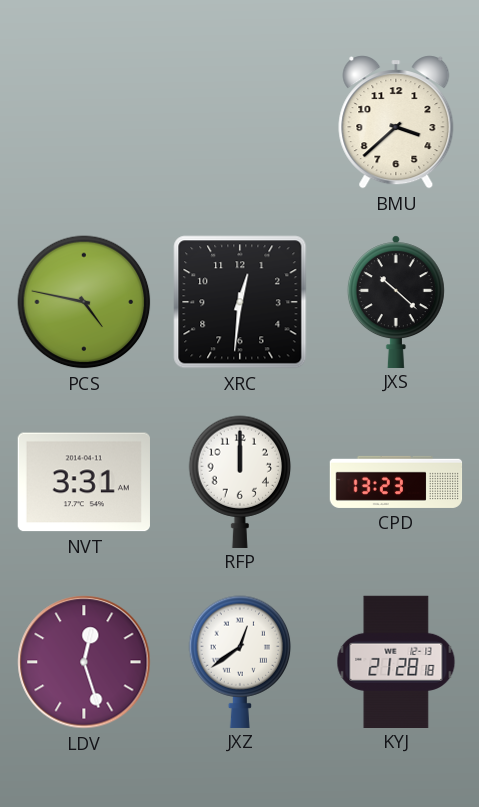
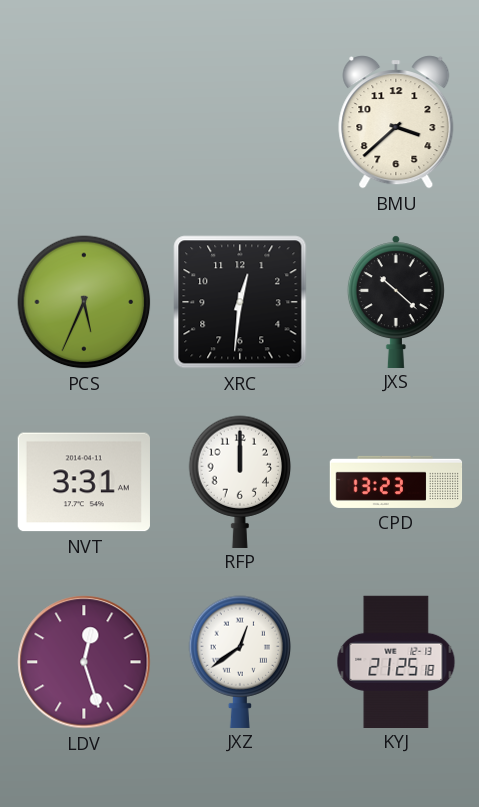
PCS: 4:47 -> 5:34
KYJ: 21:28 -> 21:25
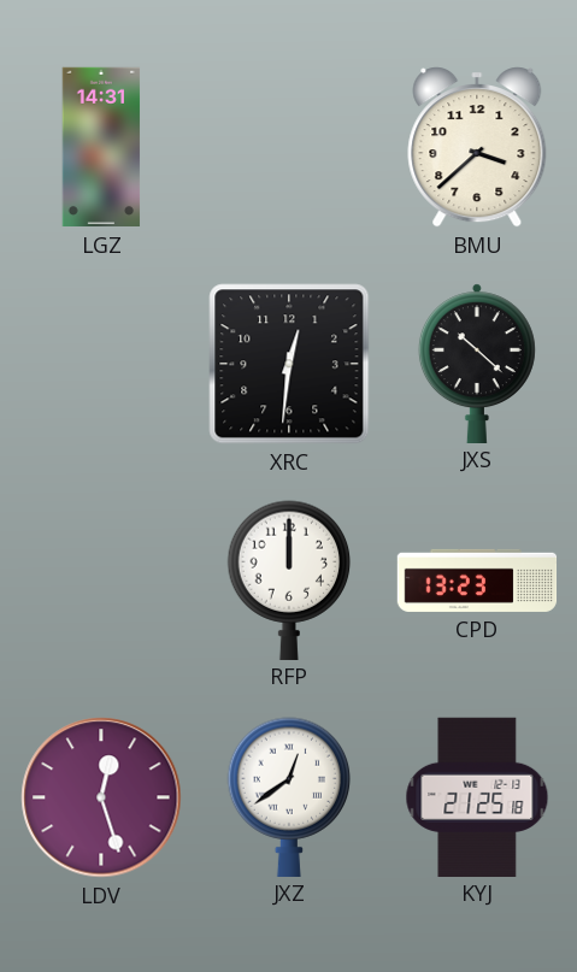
LGZ: none -> 14:31
PCS: 5:34 -> none
NVT: 3:31 -> none
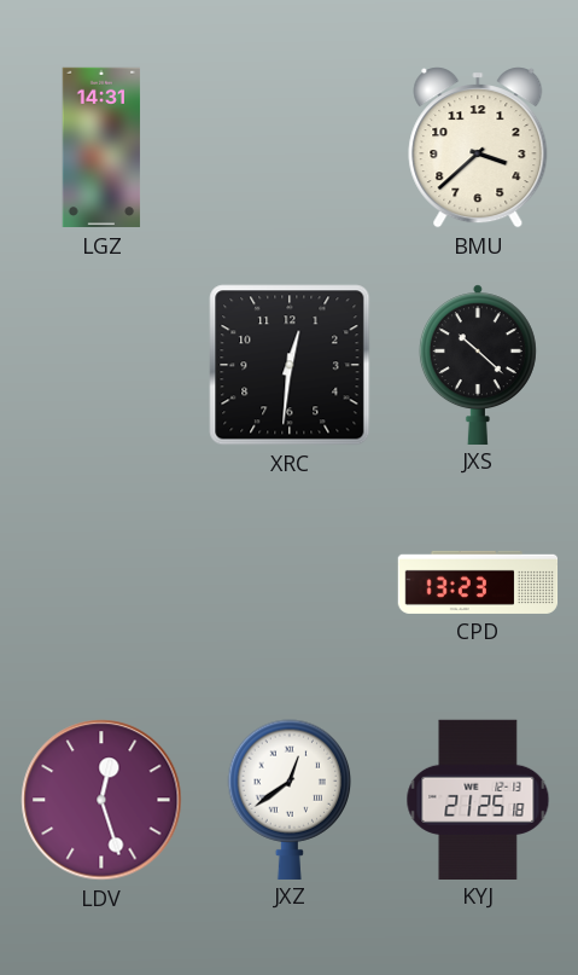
RFP: 12:00 -> none
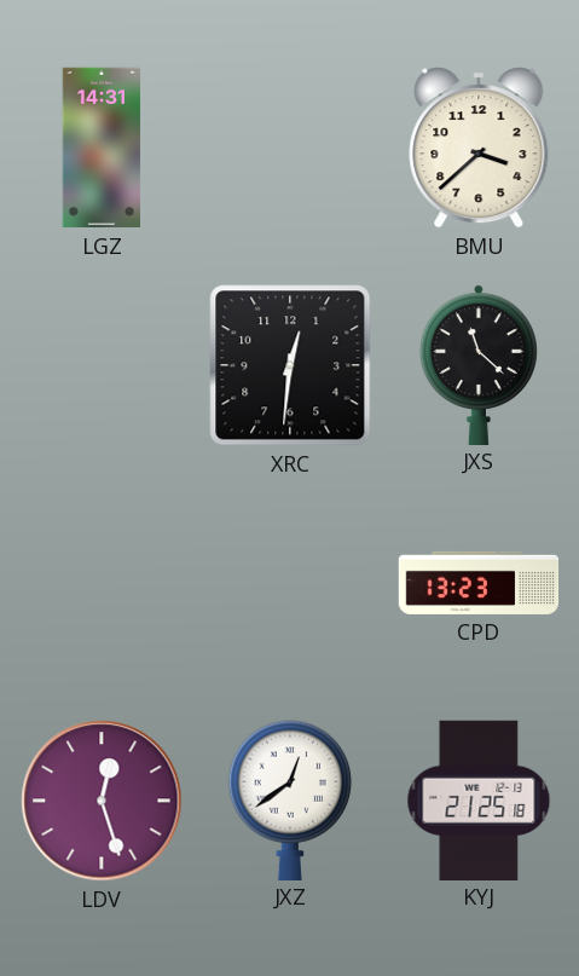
JXS: 10:22 -> 11:22
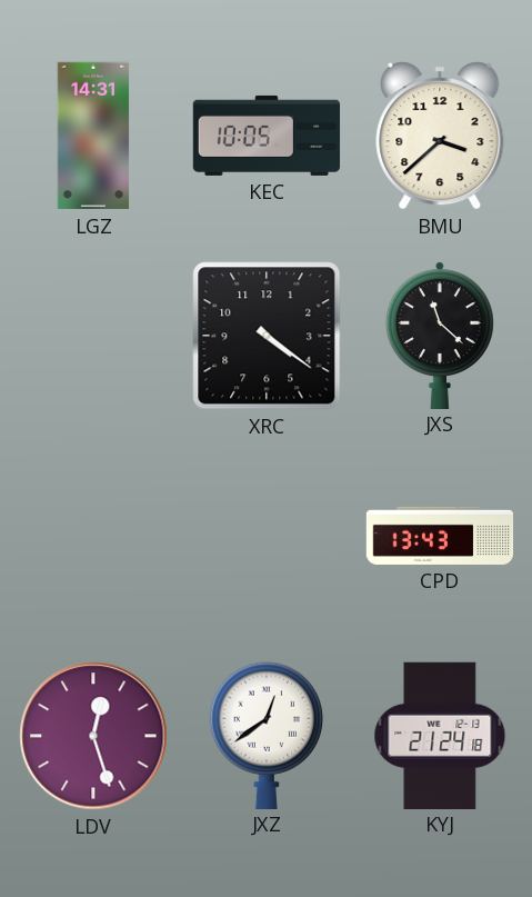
KEC: none -> 10:05
XRC: 12:31 -> 4:21
CPD: 13:23 -> 13:43
KYJ: 21:25 -> 21:24
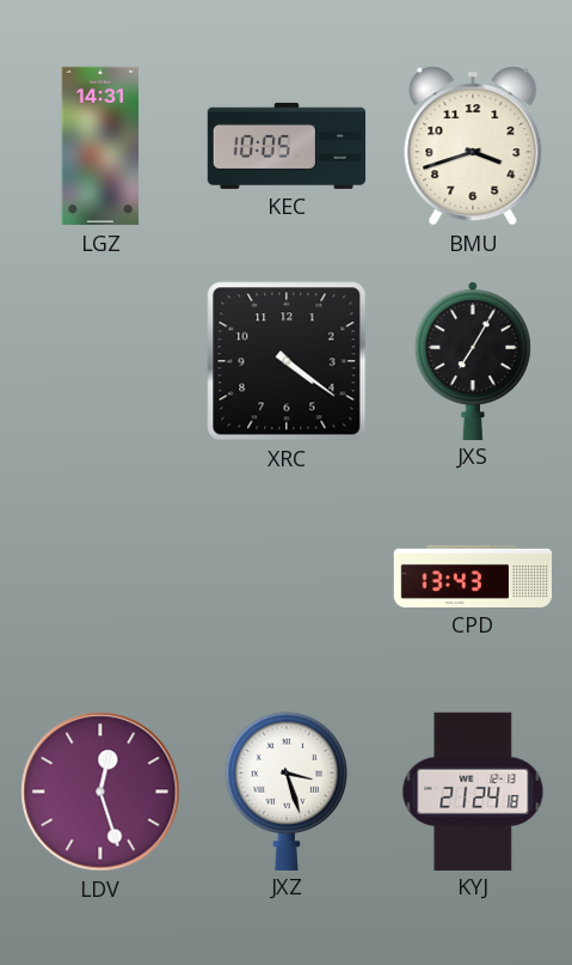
BMU: 3:38 -> 3:42
JXS: 11:22 -> 7:05
JXZ: 12:39 -> 3:27
